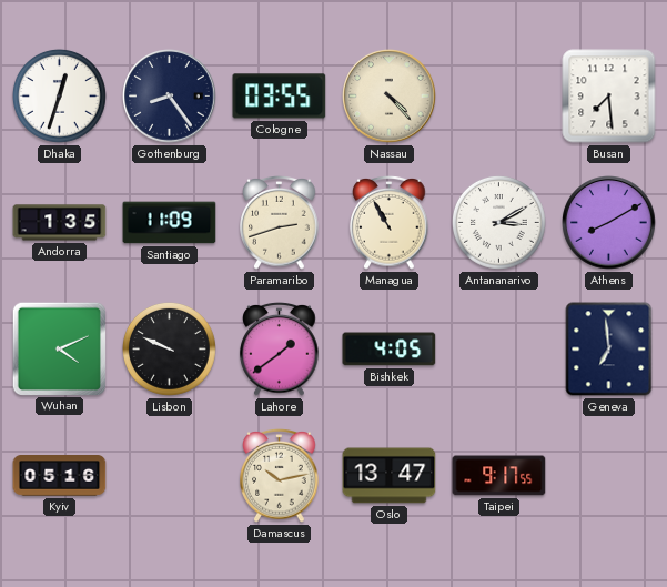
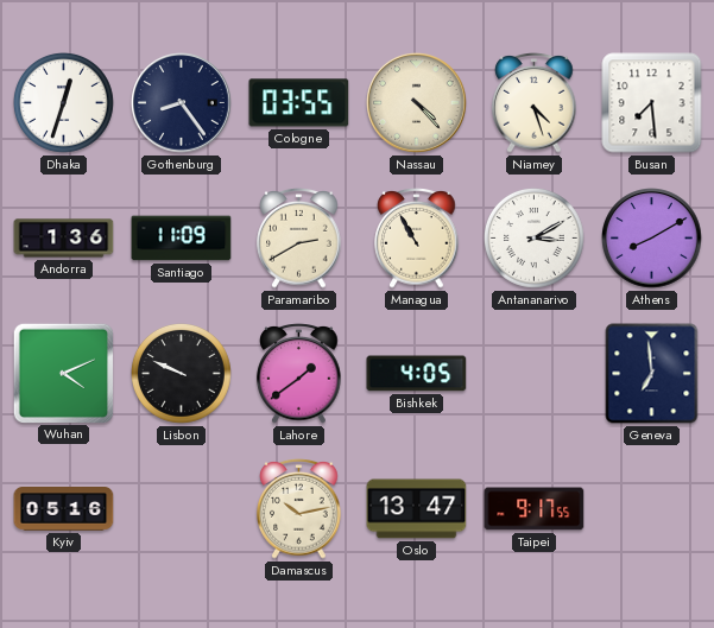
Niamey: none -> 4:27
Andorra: 1:35 -> 1:36
Paramaribo: 2:42 -> 2:40
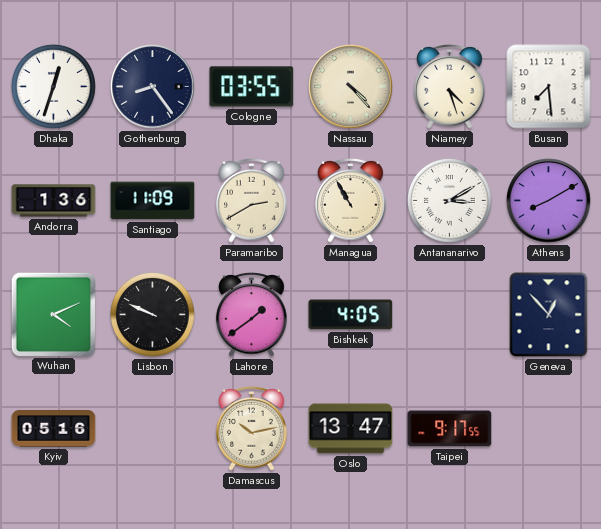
Geneva: 6:59 -> 12:53
